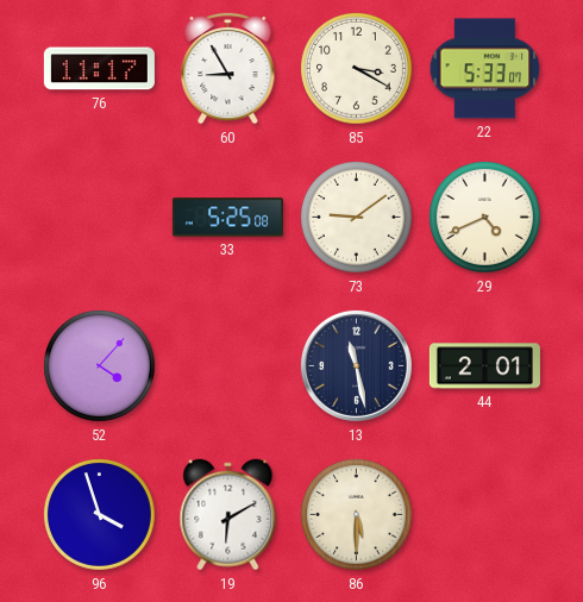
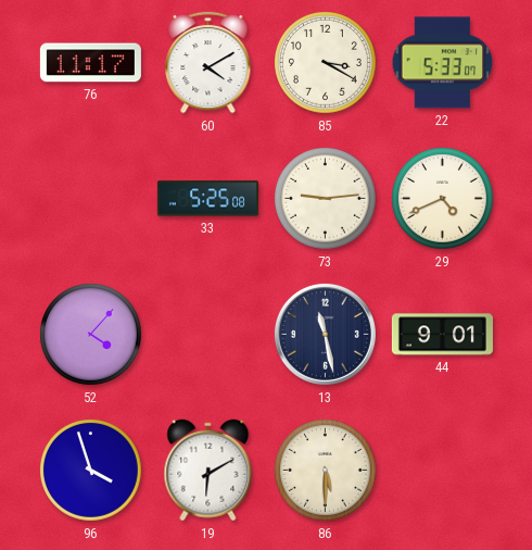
60: 8:55 -> 4:10
73: 9:09 -> 9:14
44: 2:01 -> 9:01
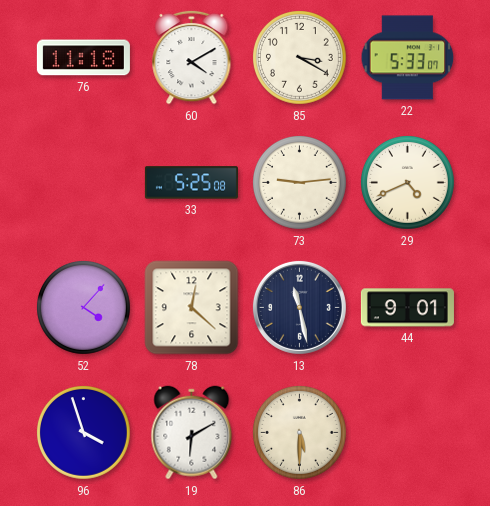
76: 11:17 -> 11:18
78: none -> 12:22
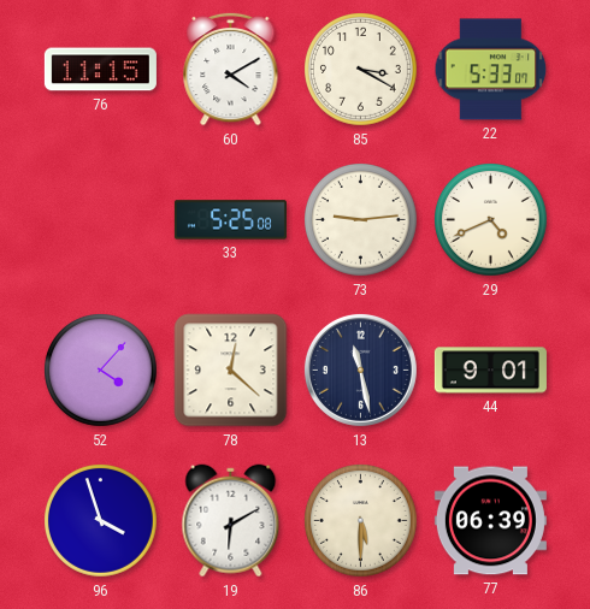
76: 11:18 -> 11:15
77: none -> 06:39
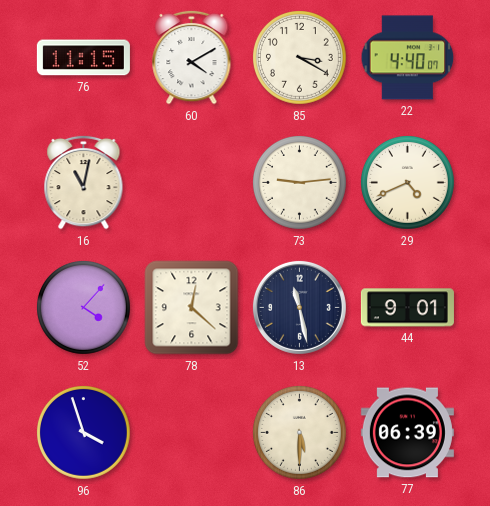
22: 5:33 -> 4:40
16: none -> 11:02
33: 5:25 -> none
19: 6:10 -> none
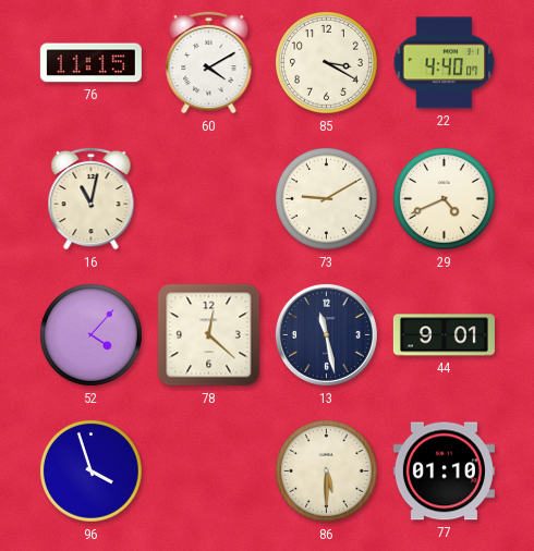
73: 9:14 -> 9:10
77: 06:39 -> 01:10
